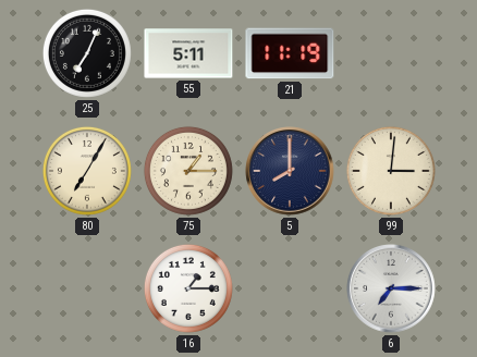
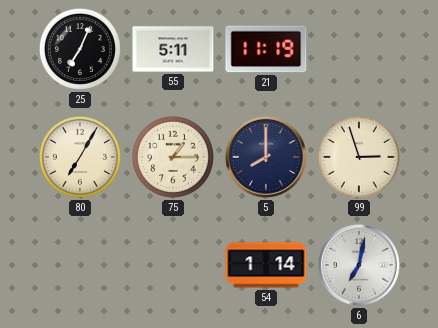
99: 3:01 -> 2:57
16: 1:15 -> none
54: none -> 1:14
6: 7:15 -> 7:02
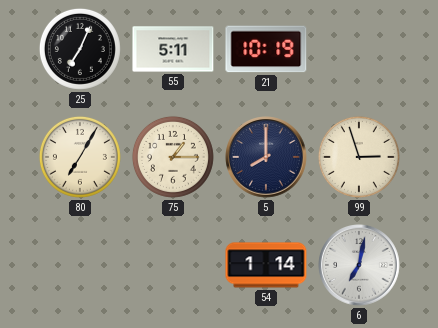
21: 11:19 -> 10:19
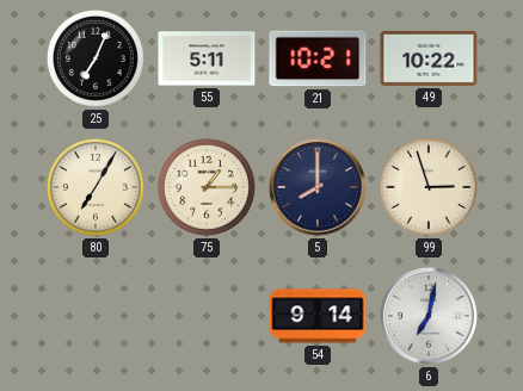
21: 10:19 -> 10:21
49: none -> 10:22
54: 1:14 -> 9:14
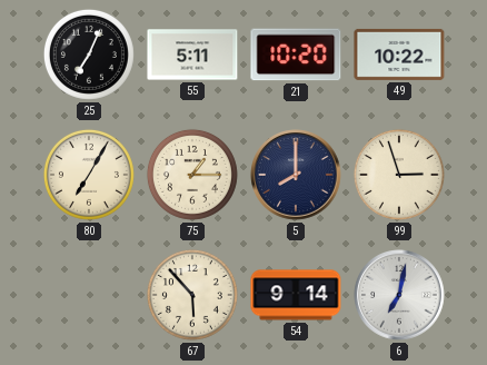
21: 10:21 -> 10:20
67: none -> 5:53
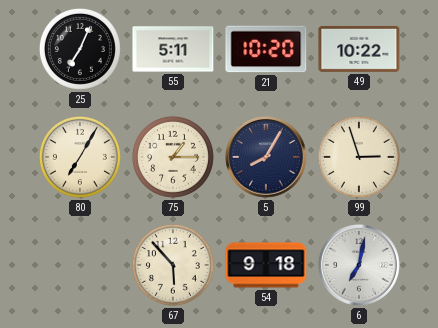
5: 8:00 -> 8:05
54: 9:14 -> 9:18
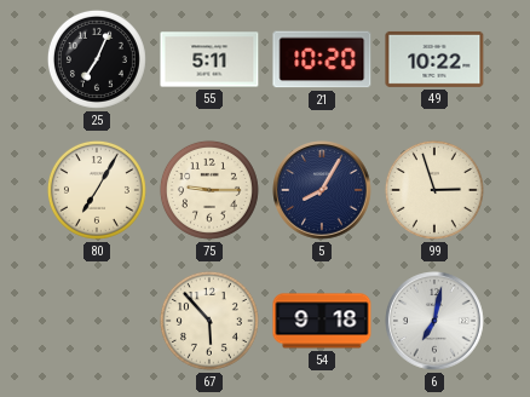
75: 1:15 -> 9:15
